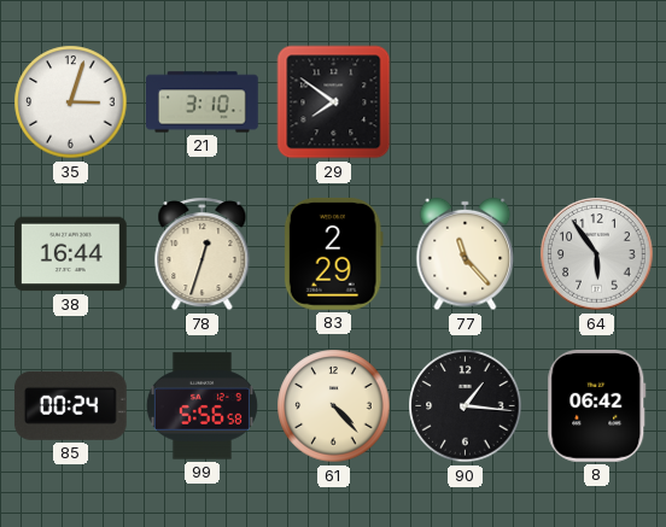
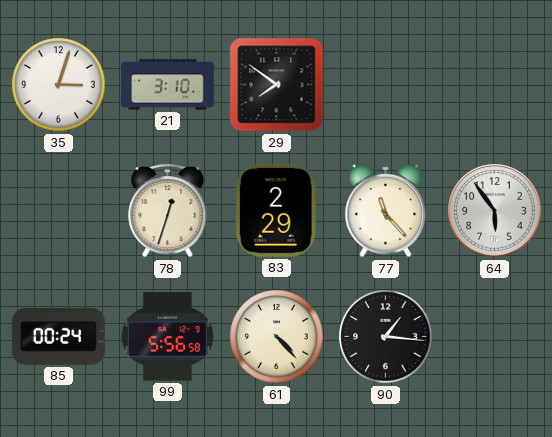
38: 16:44 -> none
8: 06:42 -> none
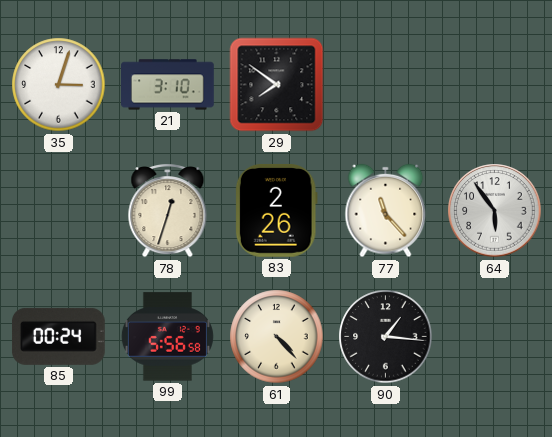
83: 2:29 -> 2:26
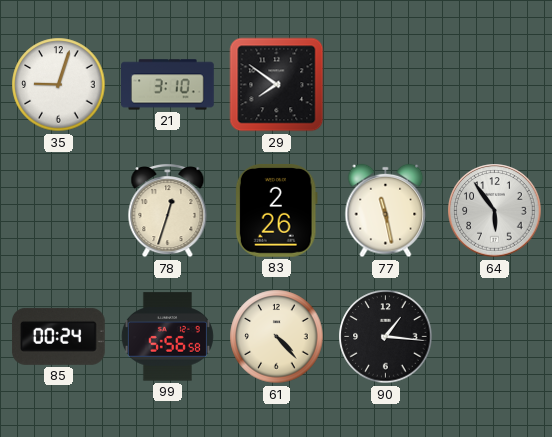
35: 3:03 -> 9:03
77: 11:23 -> 11:28
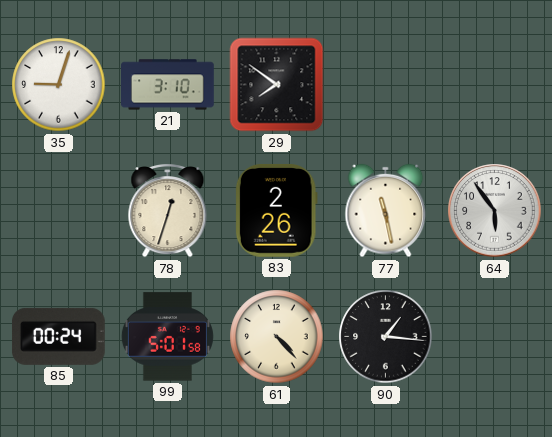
99: 5:56 -> 5:01
